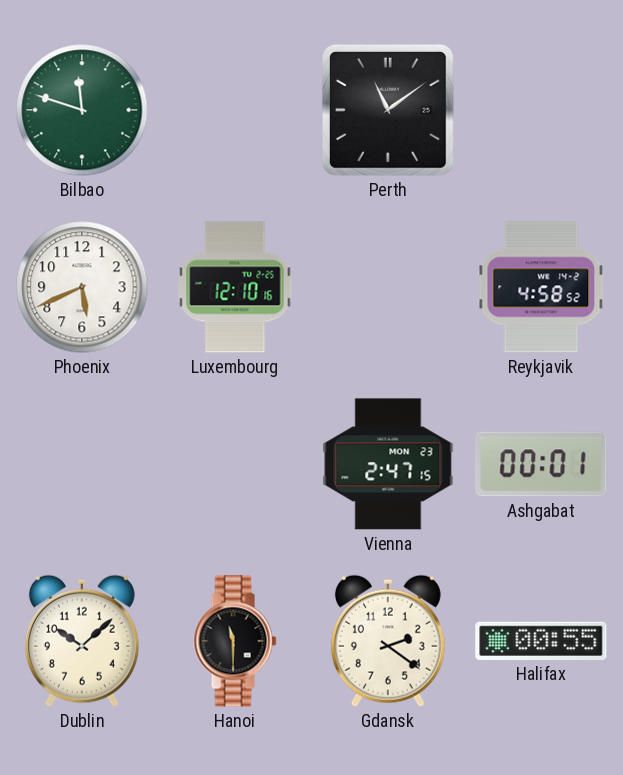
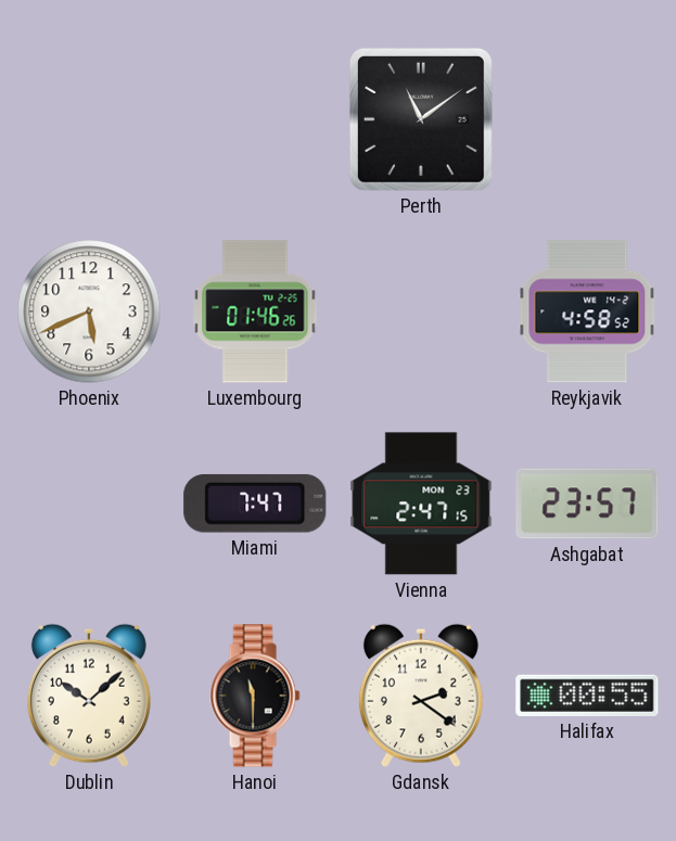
Bilbao: 11:48 -> none
Luxembourg: 12:10 -> 01:46
Miami: none -> 7:47
Ashgabat: 00:01 -> 23:57
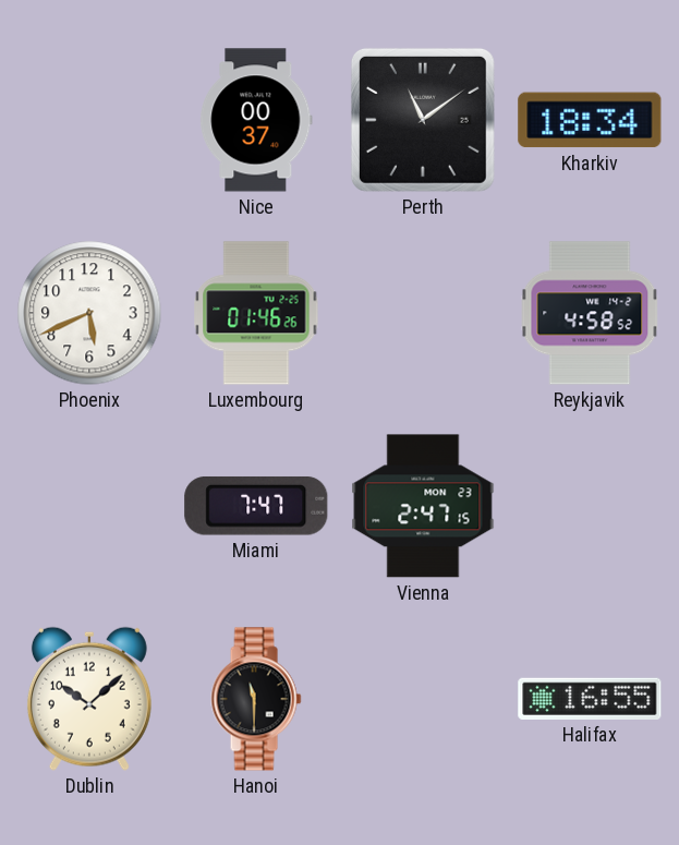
Nice: none -> 00:37
Kharkiv: none -> 18:34
Ashgabat: 23:57 -> none
Gdansk: 2:21 -> none
Halifax: 00:55 -> 16:55
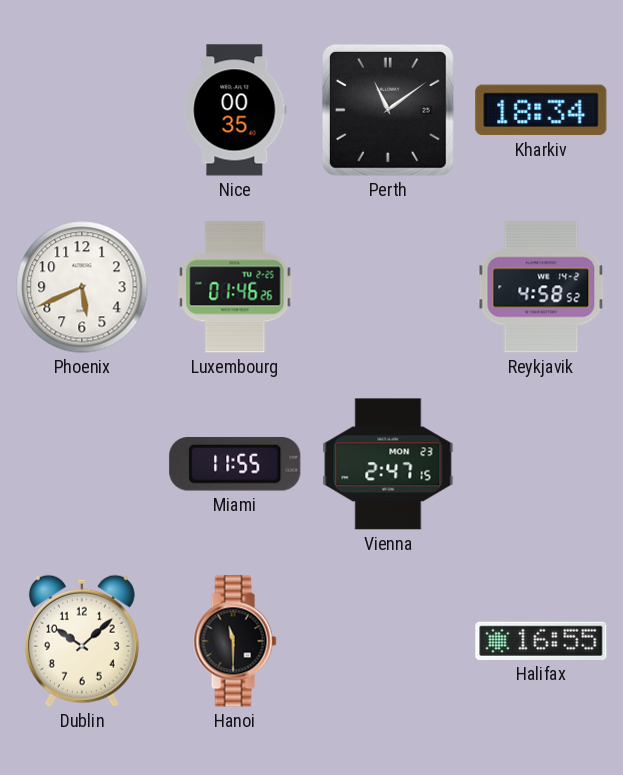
Nice: 00:37 -> 00:35
Miami: 7:47 -> 11:55
